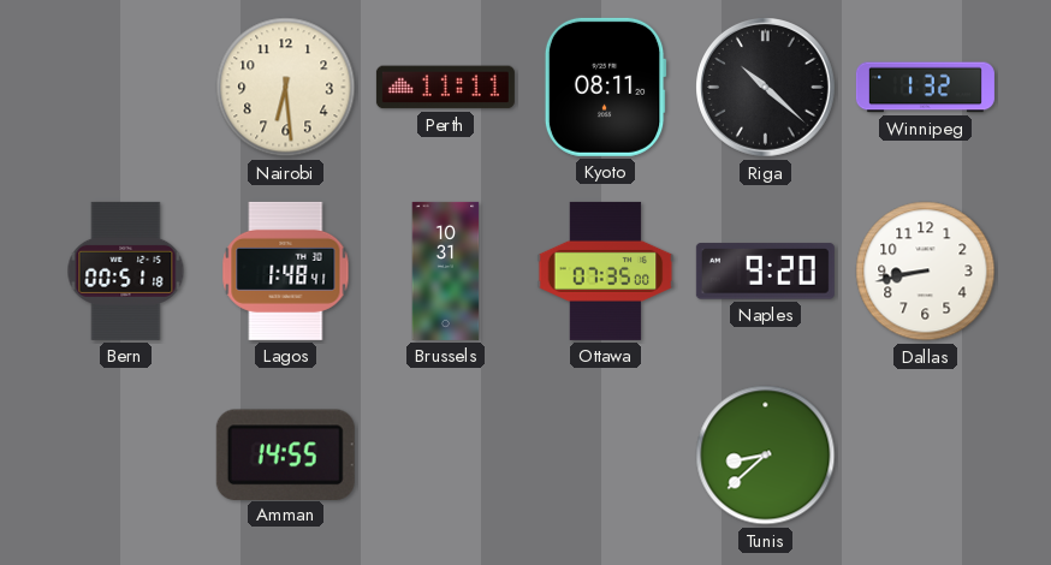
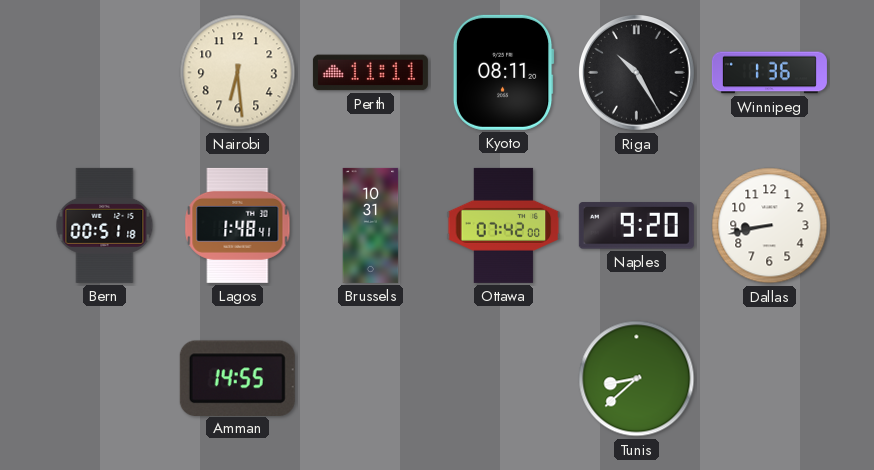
Riga: 10:22 -> 10:25
Winnipeg: 1:32 -> 1:36
Ottawa: 07:35 -> 07:42
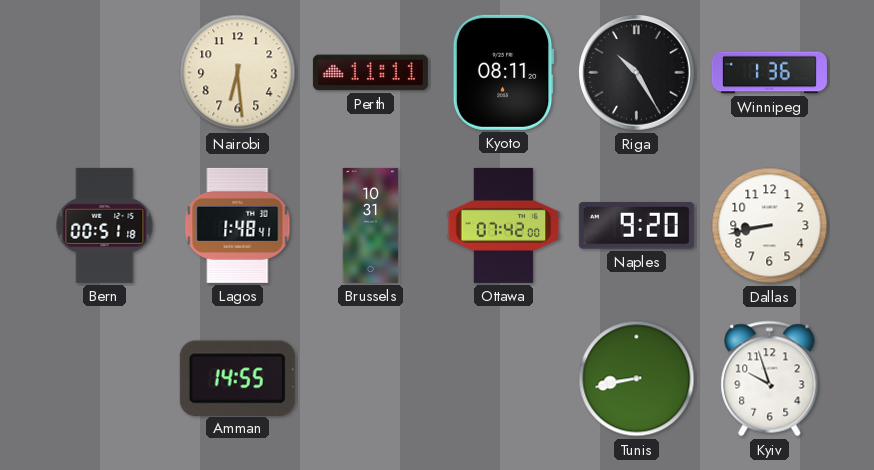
Tunis: 8:38 -> 8:43
Kyiv: none -> 9:57
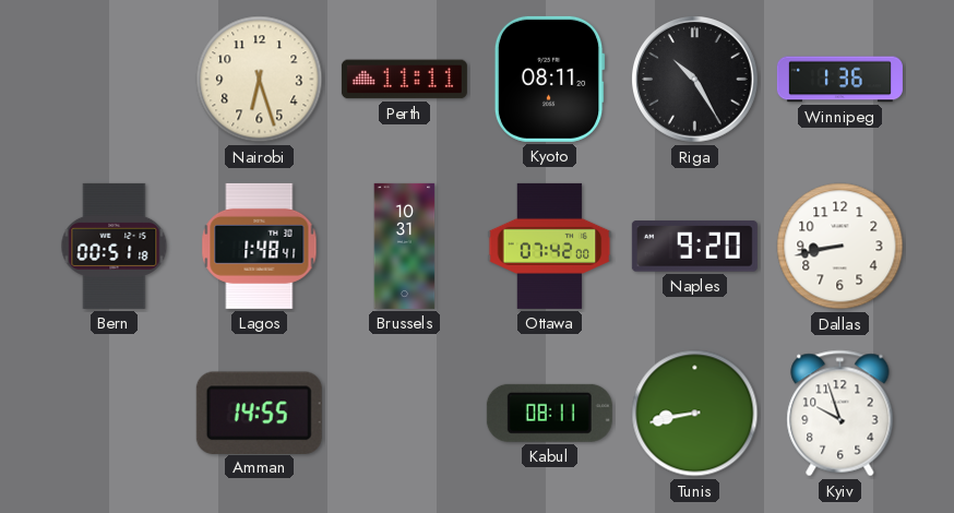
Nairobi: 6:29 -> 6:27
Kabul: none -> 08:11
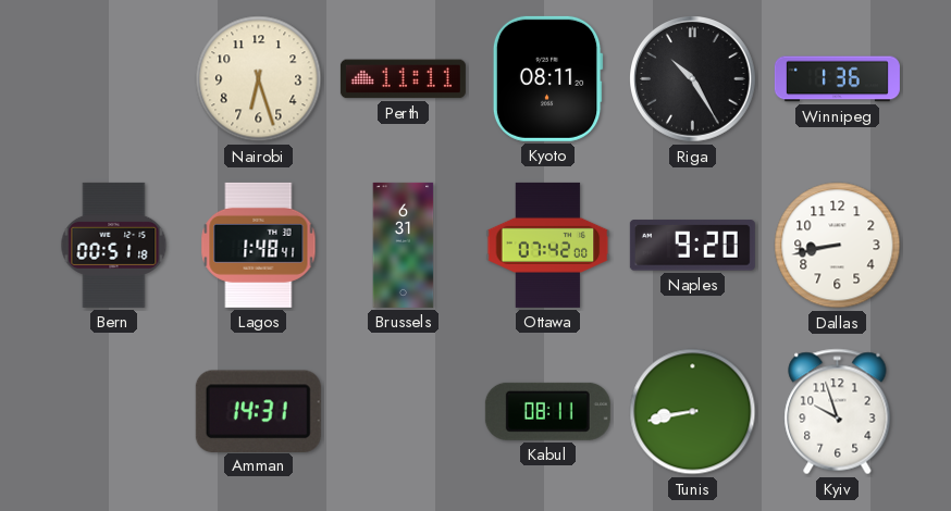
Brussels: 10:31 -> 6:31
Amman: 14:55 -> 14:31
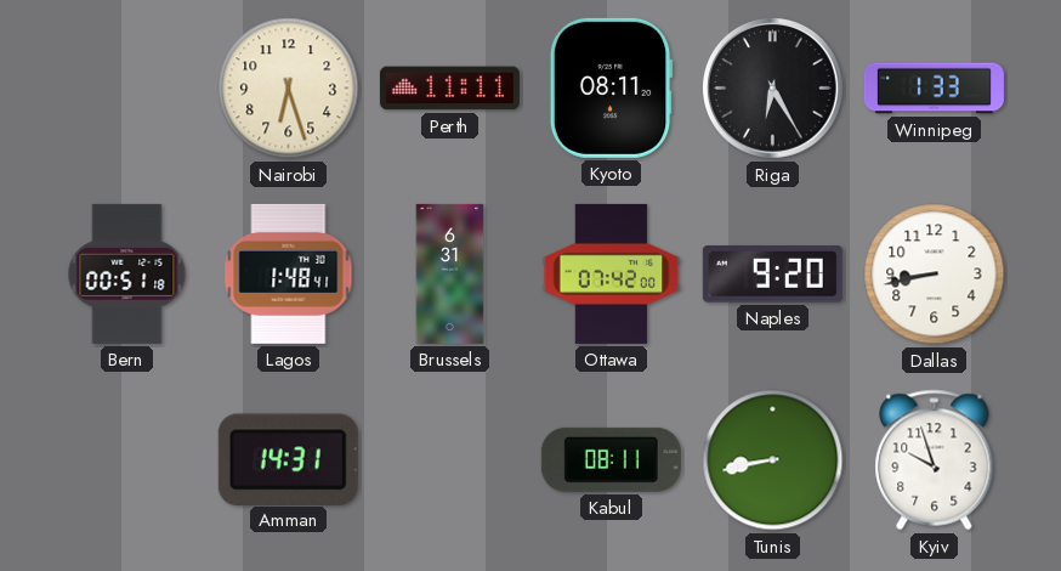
Riga: 10:25 -> 6:25
Winnipeg: 1:36 -> 1:33
